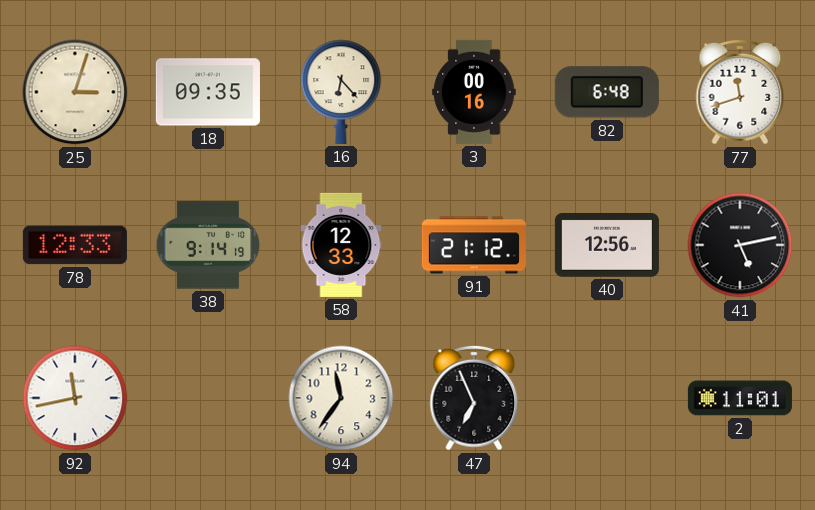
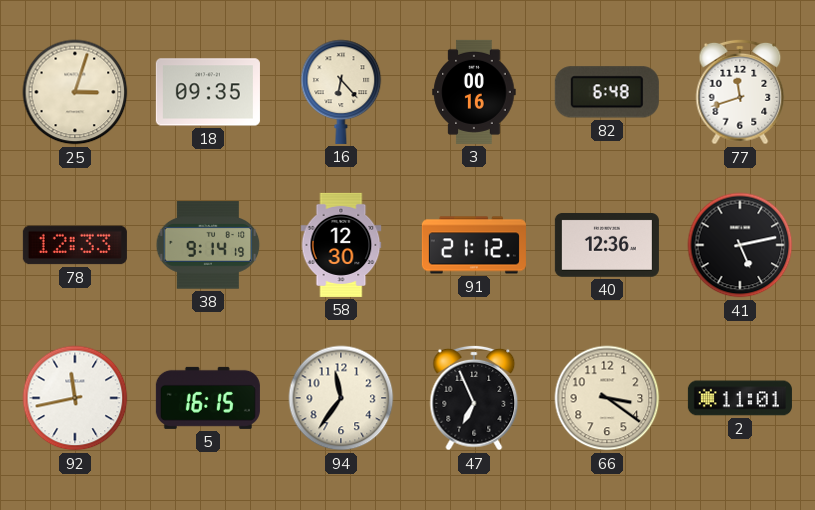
58: 12:33 -> 12:30
40: 12:56 -> 12:36
5: none -> 16:15
66: none -> 3:21
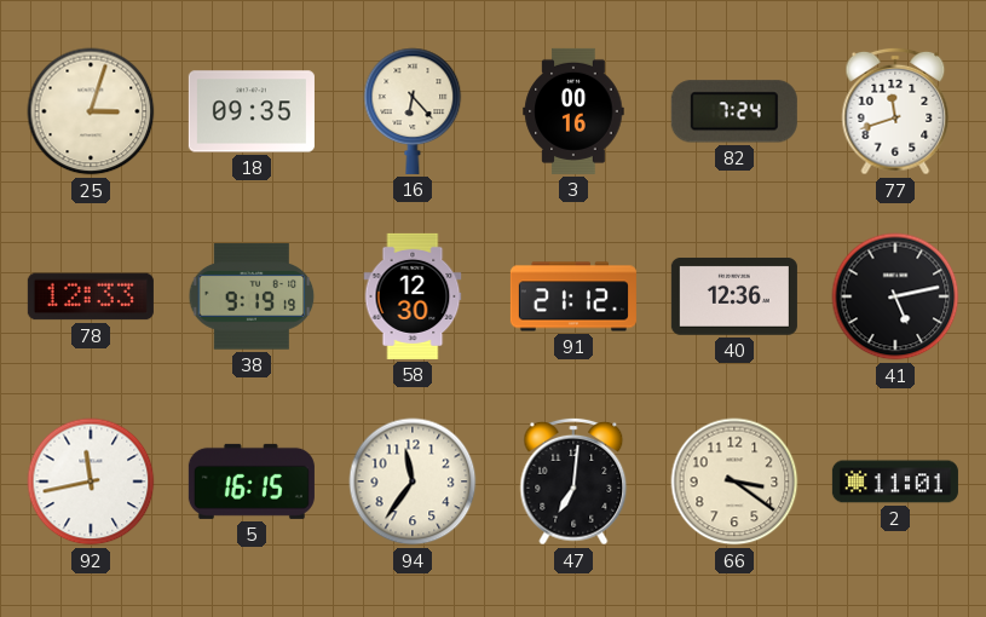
82: 6:48 -> 7:24
38: 9:14 -> 9:19
47: 6:56 -> 7:01
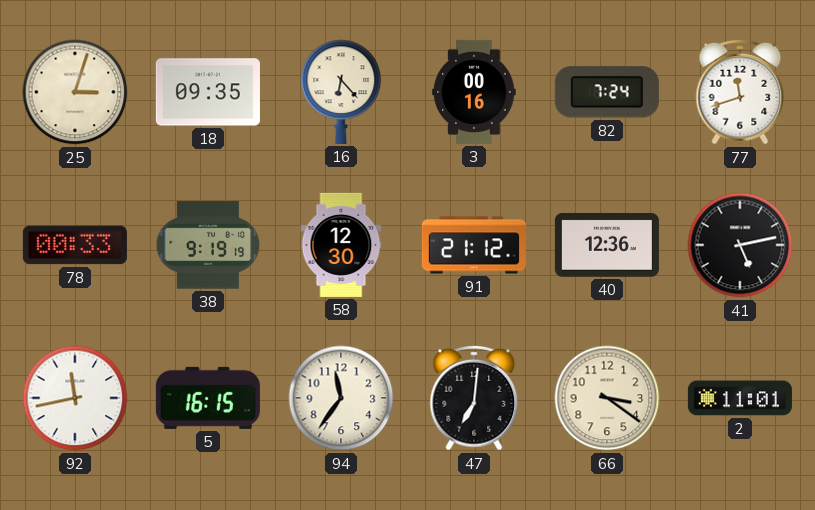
78: 12:33 -> 00:33
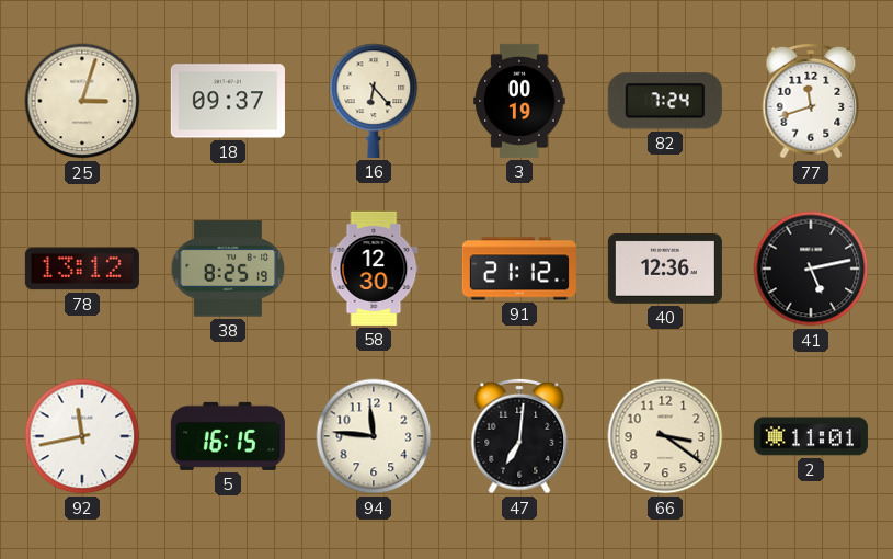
18: 09:35 -> 09:37
3: 00:16 -> 00:19
78: 00:33 -> 13:12
38: 9:19 -> 8:25
94: 11:36 -> 11:46
